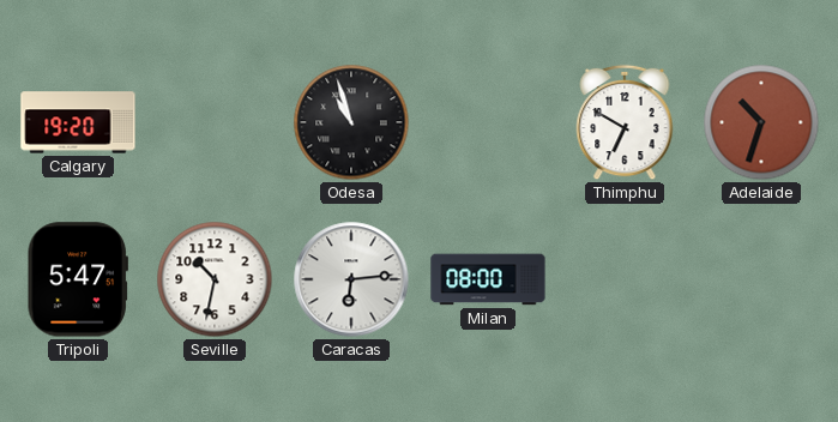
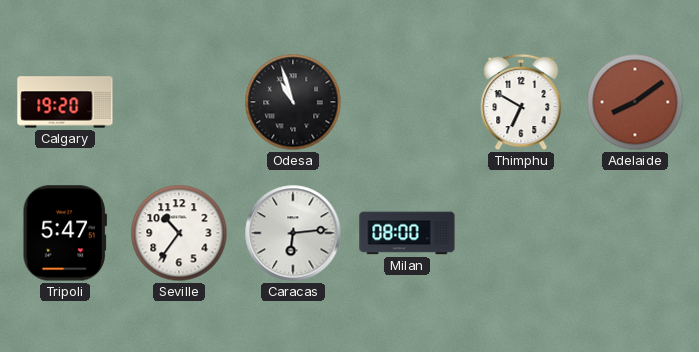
Adelaide: 10:33 -> 8:09
Seville: 10:32 -> 10:36
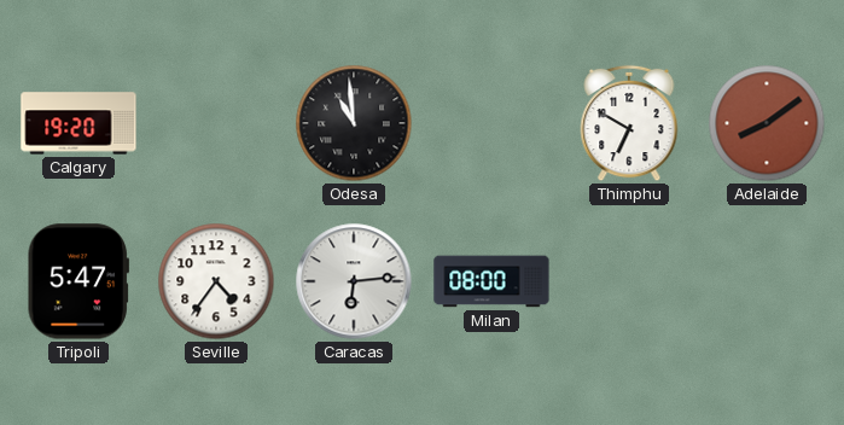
Odesa: 10:57 -> 10:59
Seville: 10:36 -> 4:36
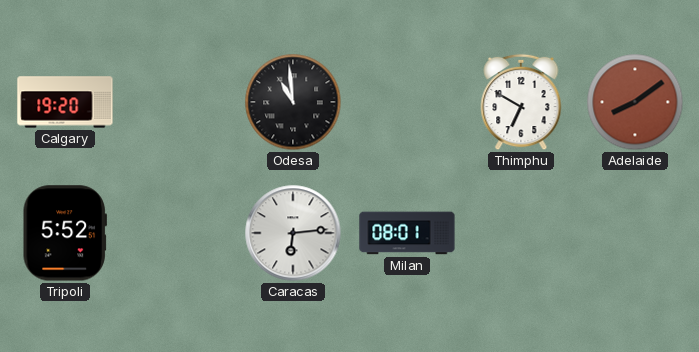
Tripoli: 5:47 -> 5:52
Seville: 4:36 -> none
Milan: 08:00 -> 08:01
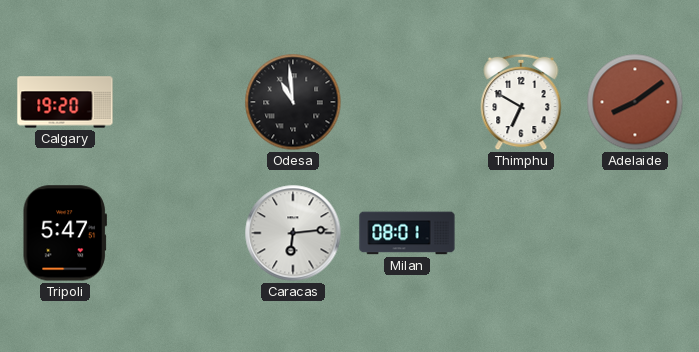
Tripoli: 5:52 -> 5:47
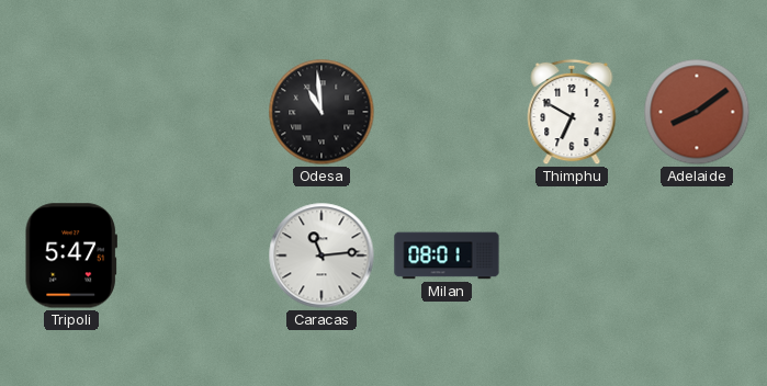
Calgary: 19:20 -> none
Caracas: 6:14 -> 11:14
